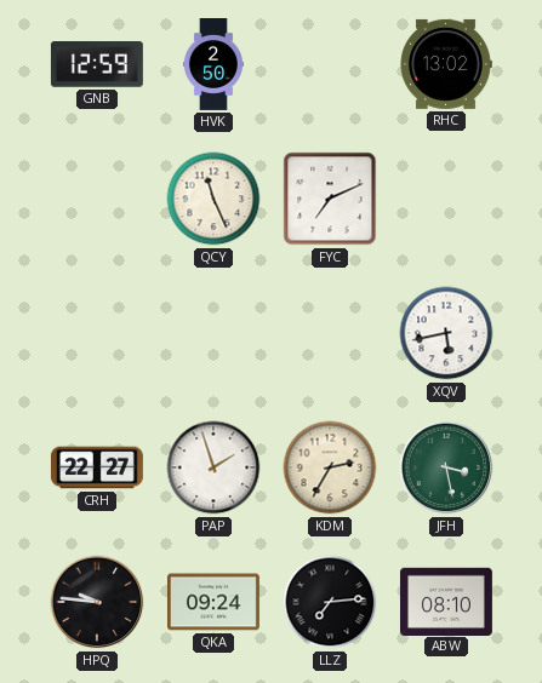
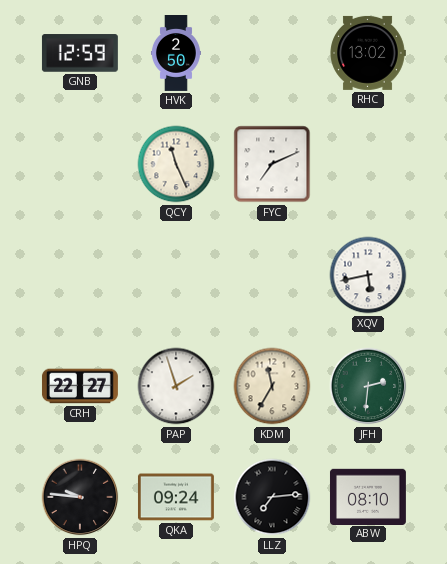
KDM: 2:35 -> 11:35
JFH: 3:28 -> 2:31
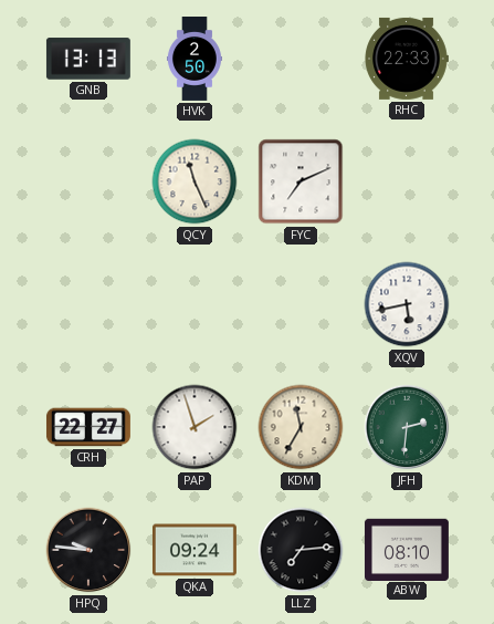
GNB: 12:59 -> 13:13
RHC: 13:02 -> 22:33
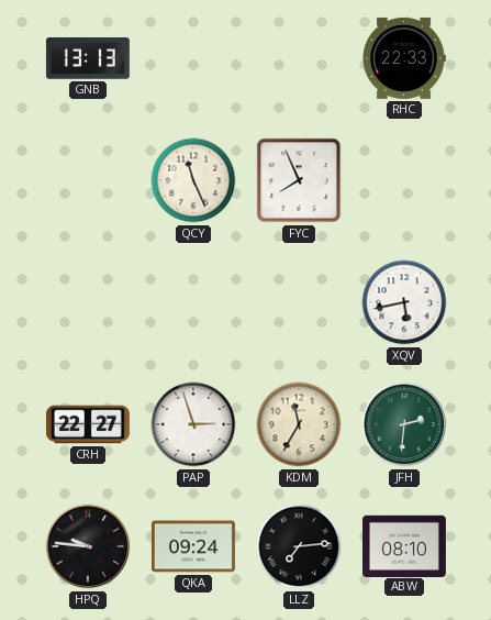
HVK: 2:50 -> none
FYC: 7:11 -> 7:56
PAP: 1:57 -> 2:57
